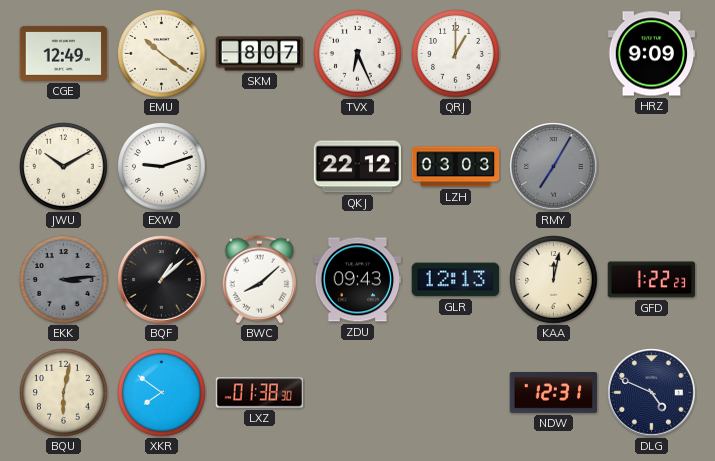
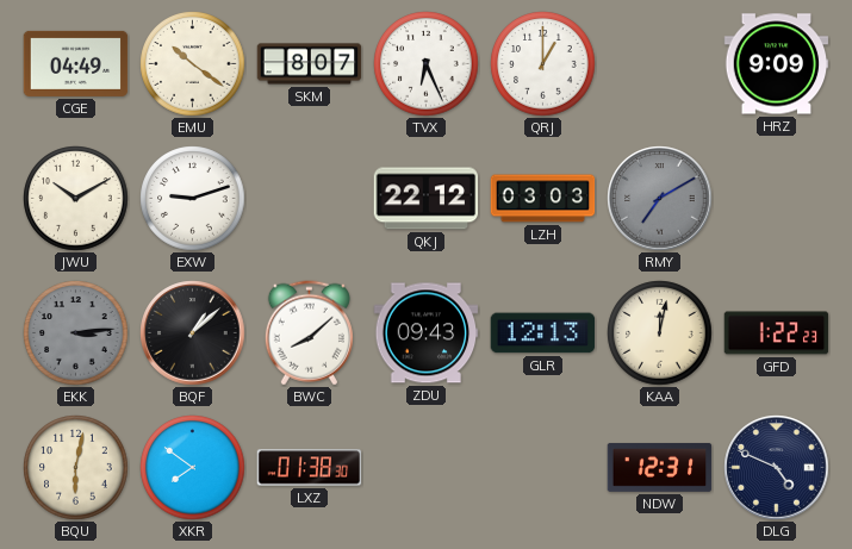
CGE: 12:49 -> 04:49
RMY: 7:05 -> 7:10
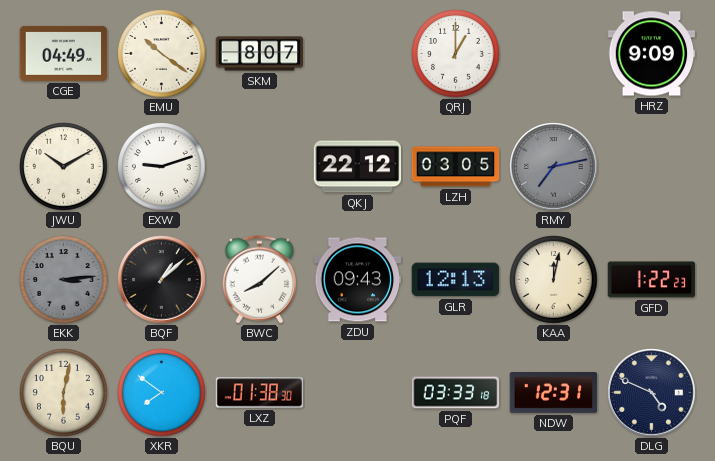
TVX: 6:26 -> none
LZH: 03:03 -> 03:05
RMY: 7:10 -> 7:13
PQF: none -> 03:33
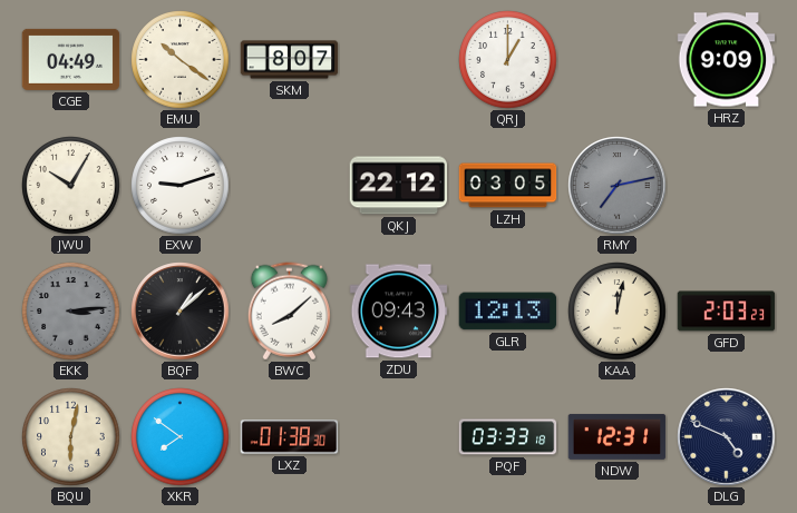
JWU: 10:10 -> 10:05
GFD: 1:22 -> 2:03
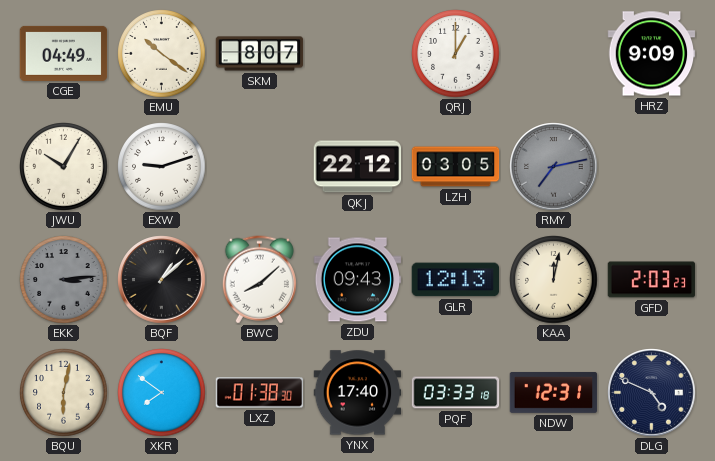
YNX: none -> 17:40
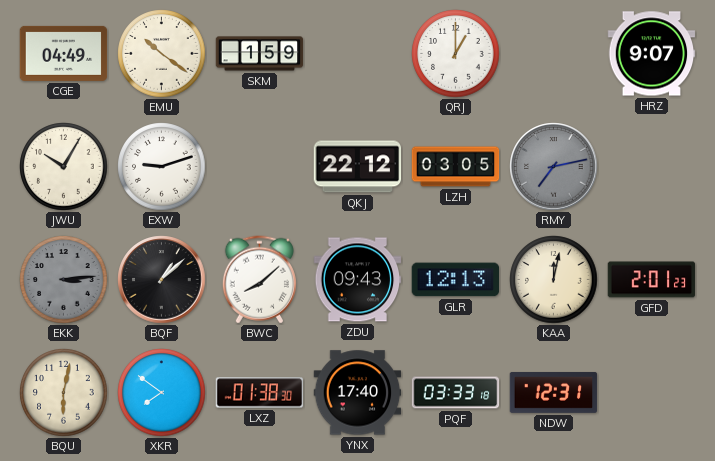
SKM: 8:07 -> 1:59
HRZ: 9:09 -> 9:07
GFD: 2:03 -> 2:01
DLG: 4:49 -> none
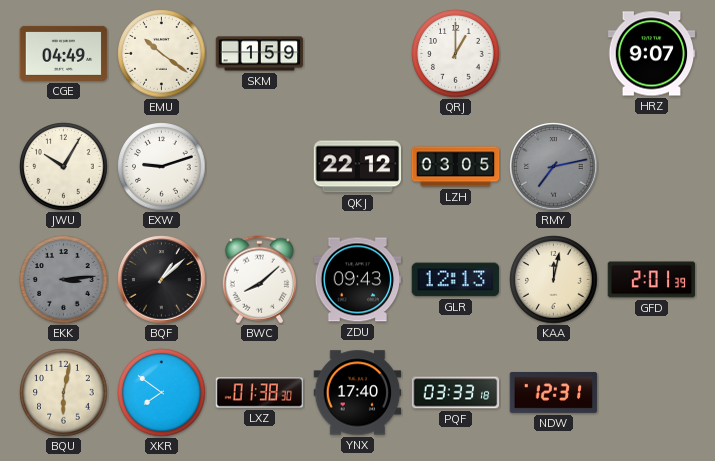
GFD: 2:01:23 -> 2:01:39
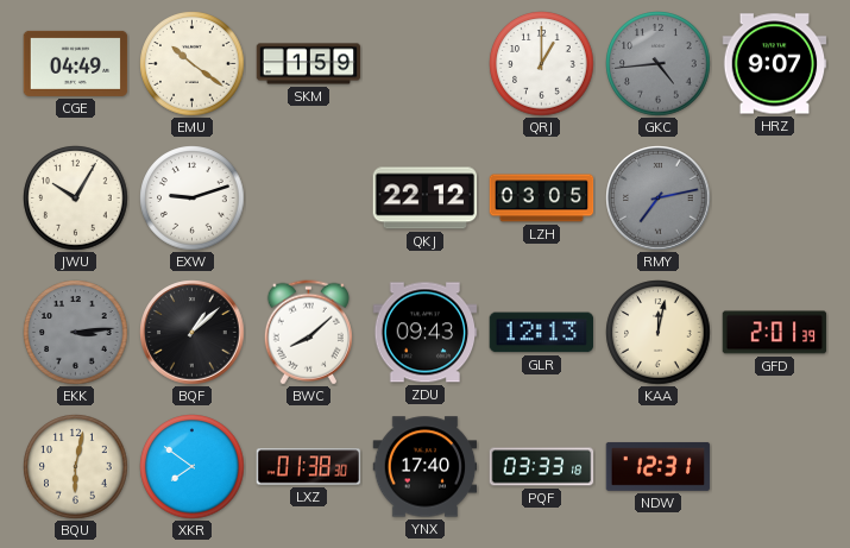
GKC: none -> 4:44
